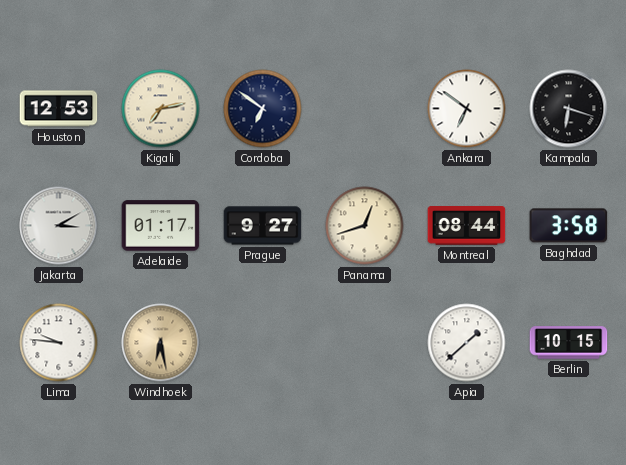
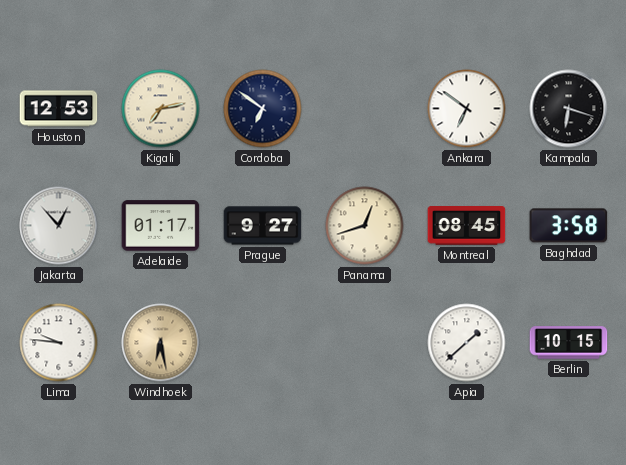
Jakarta: 3:10 -> 12:53
Montreal: 08:44 -> 08:45
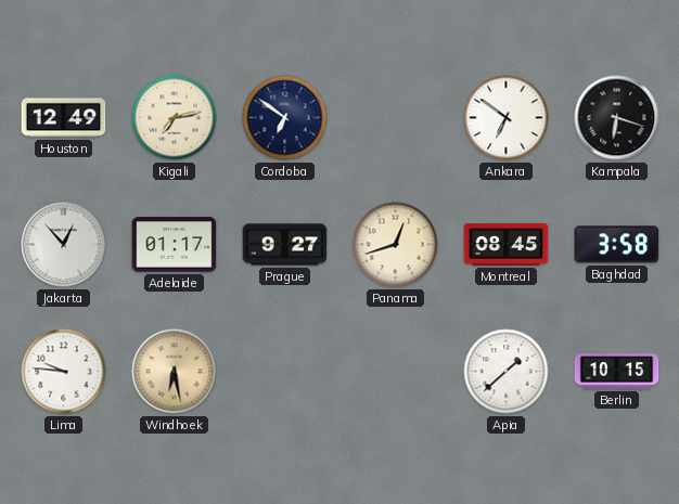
Houston: 12:53 -> 12:49
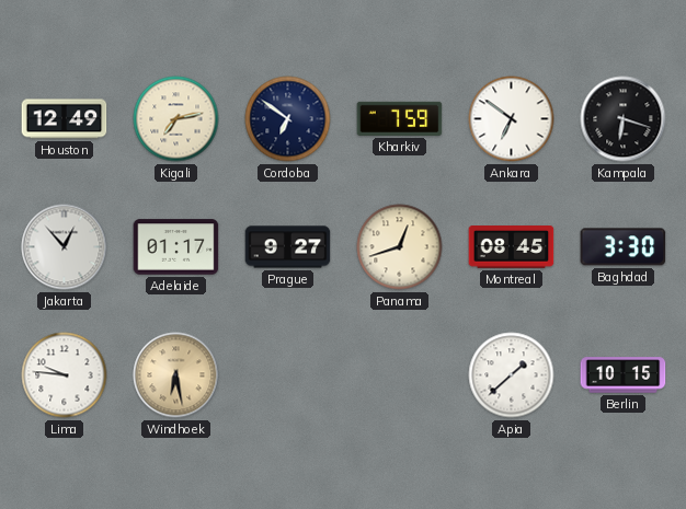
Kharkiv: none -> 7:59
Baghdad: 3:58 -> 3:30
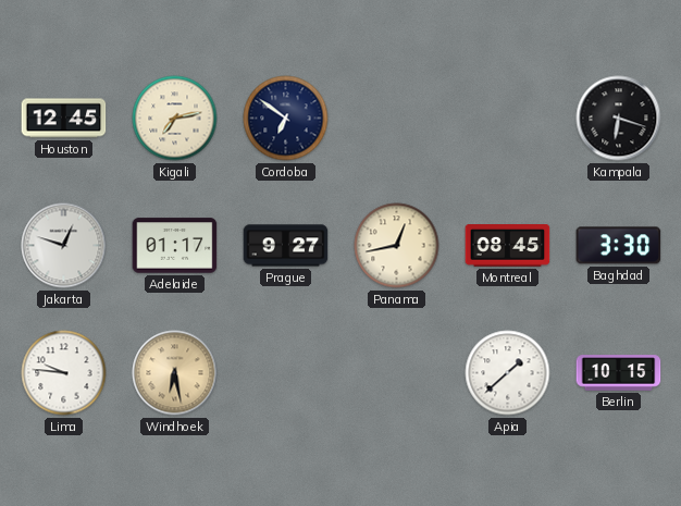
Houston: 12:49 -> 12:45
Kharkiv: 7:59 -> none
Ankara: 6:51 -> none
Jakarta: 12:53 -> 12:48
Panama: 12:42 -> 12:43
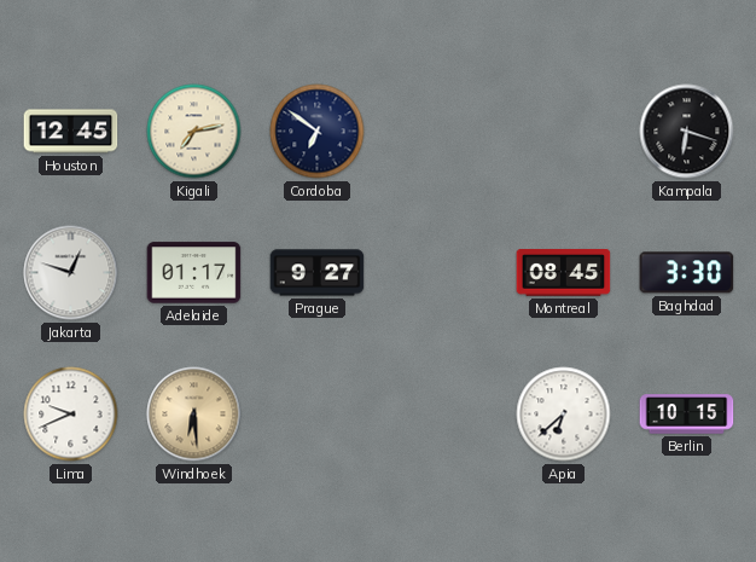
Panama: 12:43 -> none
Lima: 9:46 -> 9:41
Windhoek: 6:28 -> 6:29
Apia: 1:38 -> 6:38
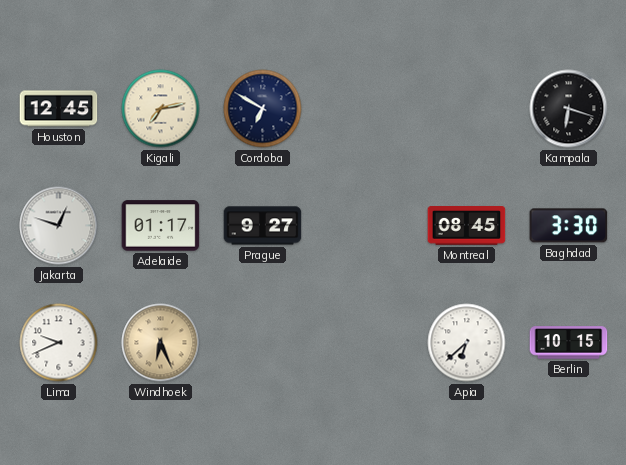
Cordoba: 6:51 -> 6:50
Windhoek: 6:29 -> 6:26
